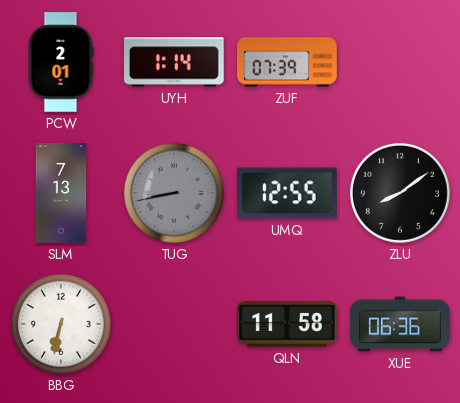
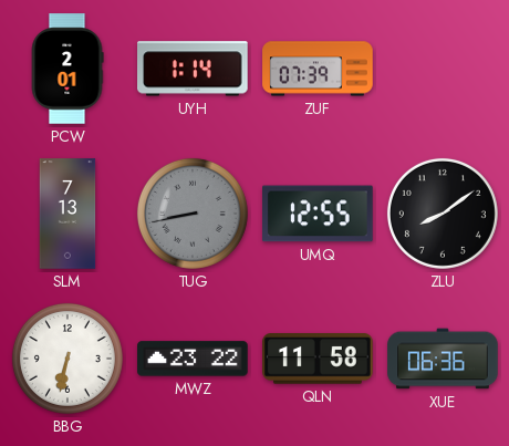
MWZ: none -> 23:22
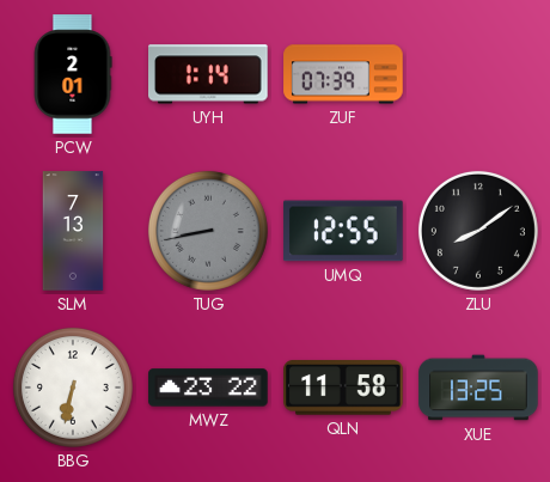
XUE: 06:36 -> 13:25
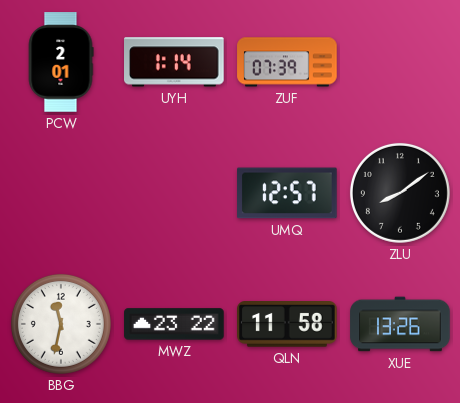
SLM: 7:13 -> none
TUG: 8:43 -> none
UMQ: 12:55 -> 12:57
BBG: 6:32 -> 11:32
XUE: 13:25 -> 13:26
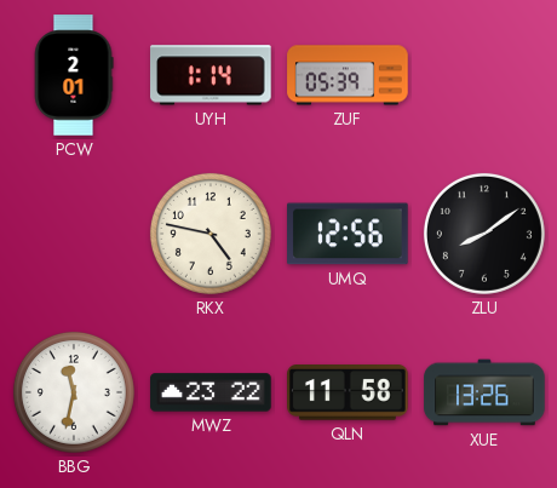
ZUF: 07:39 -> 05:39
RKX: none -> 4:47
UMQ: 12:57 -> 12:56
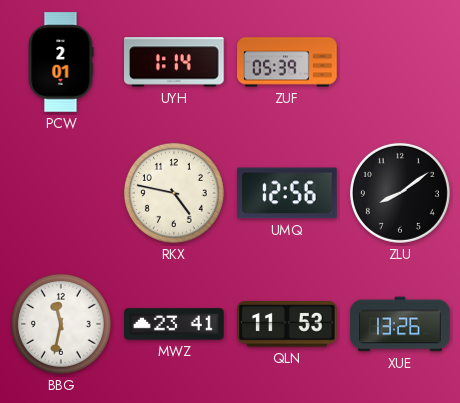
MWZ: 23:22 -> 23:41
QLN: 11:58 -> 11:53
